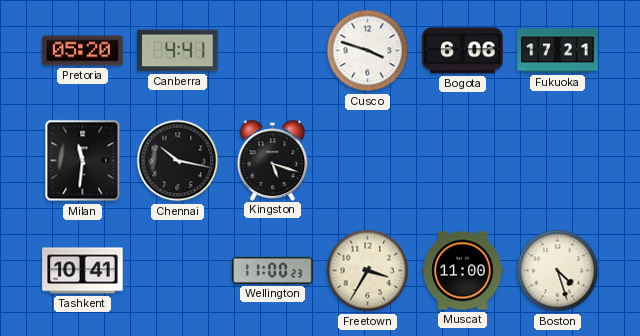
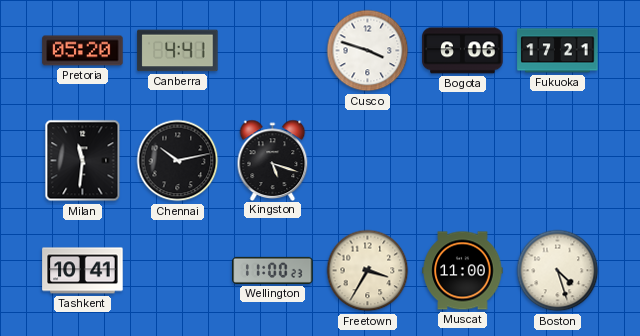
Chennai: 10:17 -> 10:13
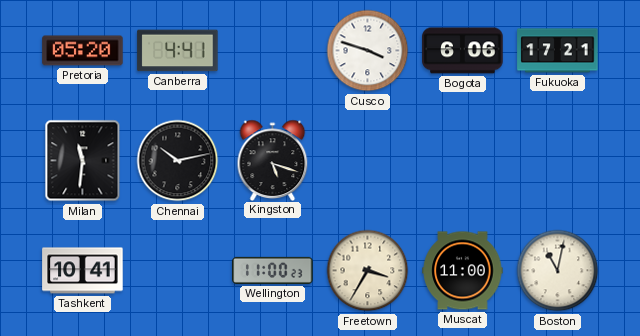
Boston: 4:27 -> 11:02
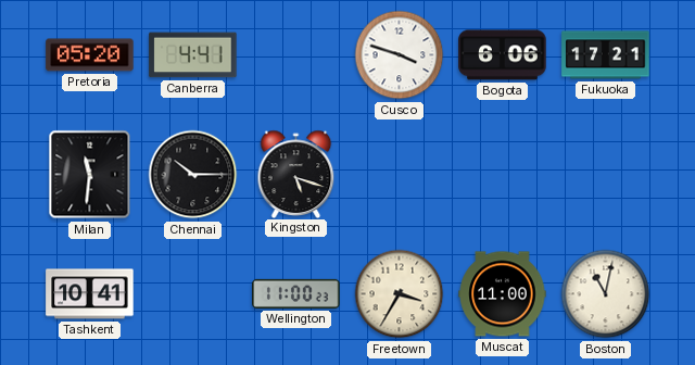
Chennai: 10:13 -> 10:15
